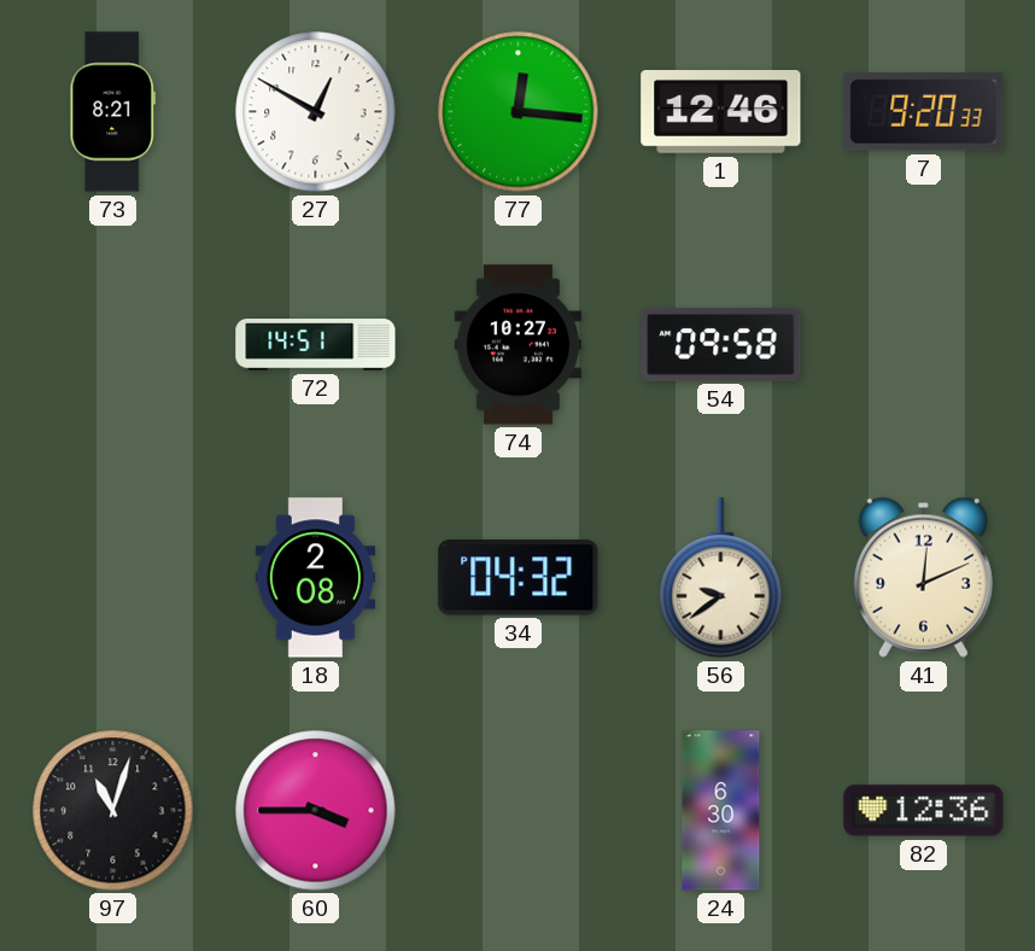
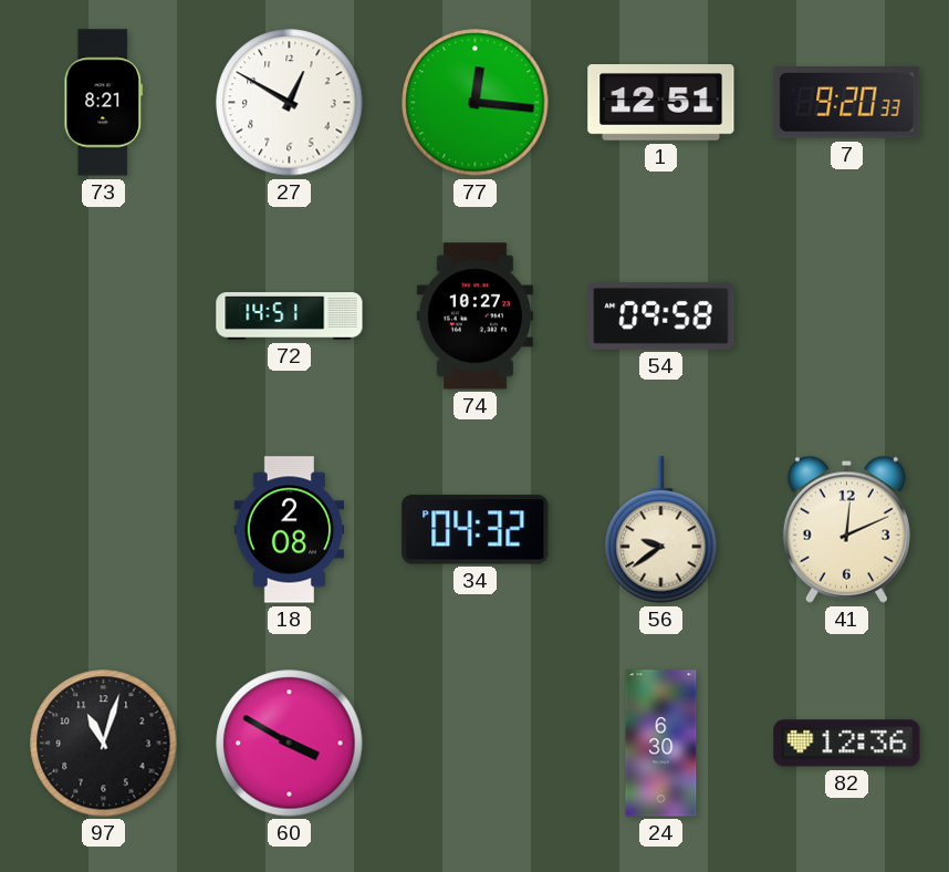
1: 12:46 -> 12:51
60: 3:45 -> 3:50
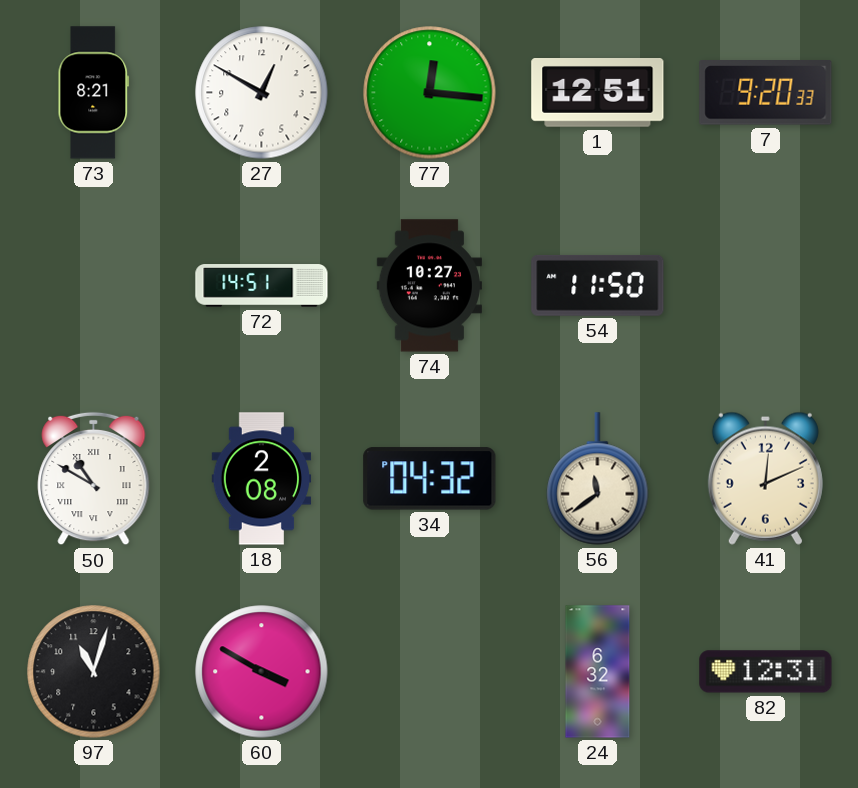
54: 09:58 -> 11:50
50: none -> 10:50
56: 9:39 -> 11:39
24: 6:30 -> 6:32
82: 12:36 -> 12:31
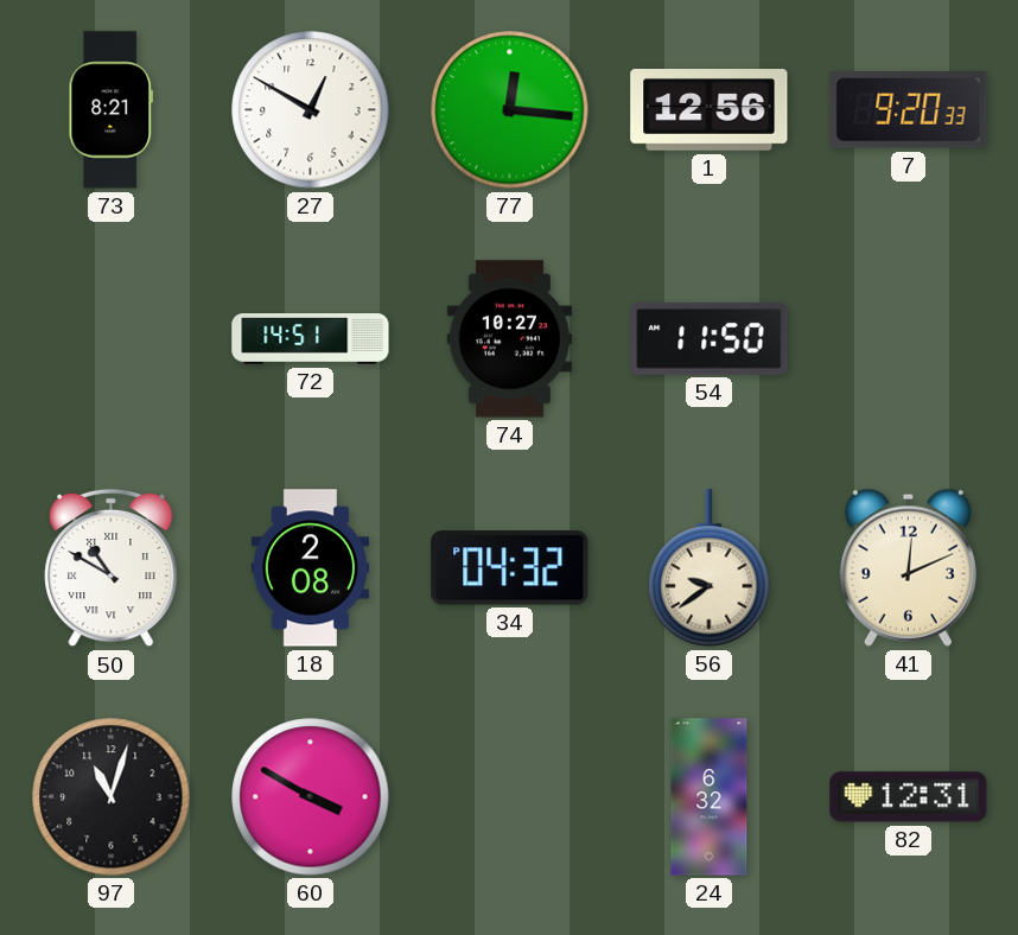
1: 12:51 -> 12:56
56: 11:39 -> 9:39
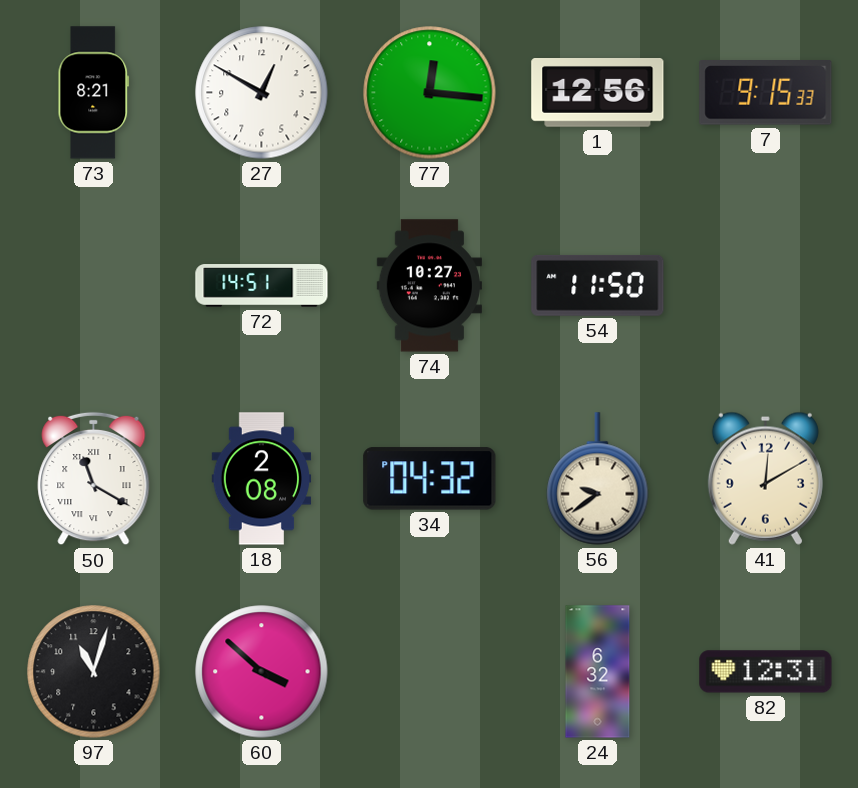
7: 9:20 -> 9:15
50: 10:50 -> 11:20
41: 12:11 -> 12:10
60: 3:50 -> 3:52
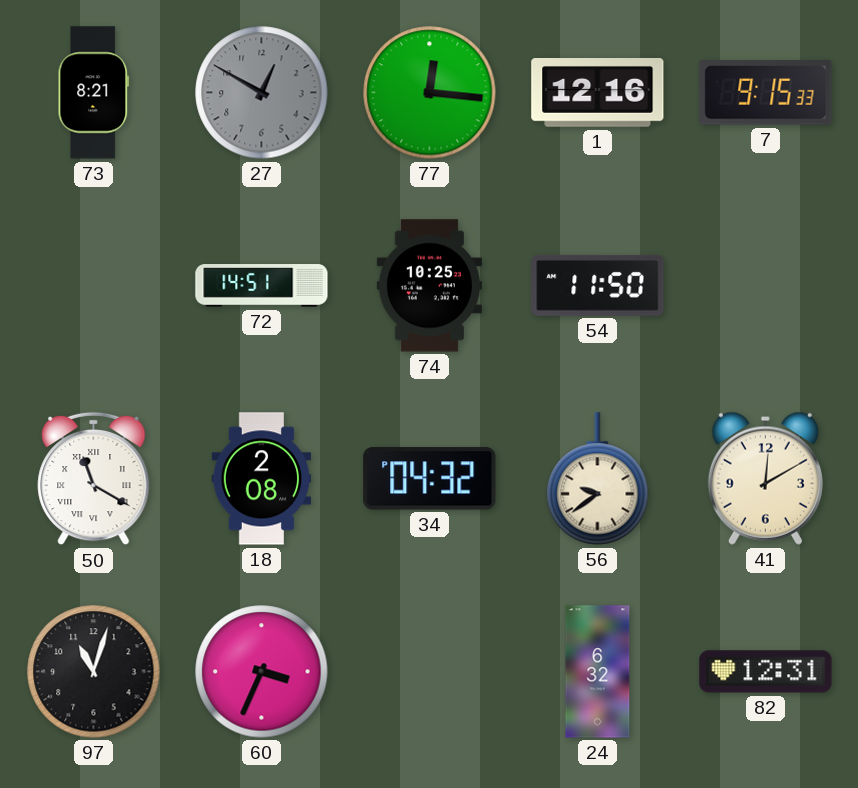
27 dial: white -> grey
1: 12:56 -> 12:16
74: 10:27 -> 10:25
60: 3:52 -> 3:34
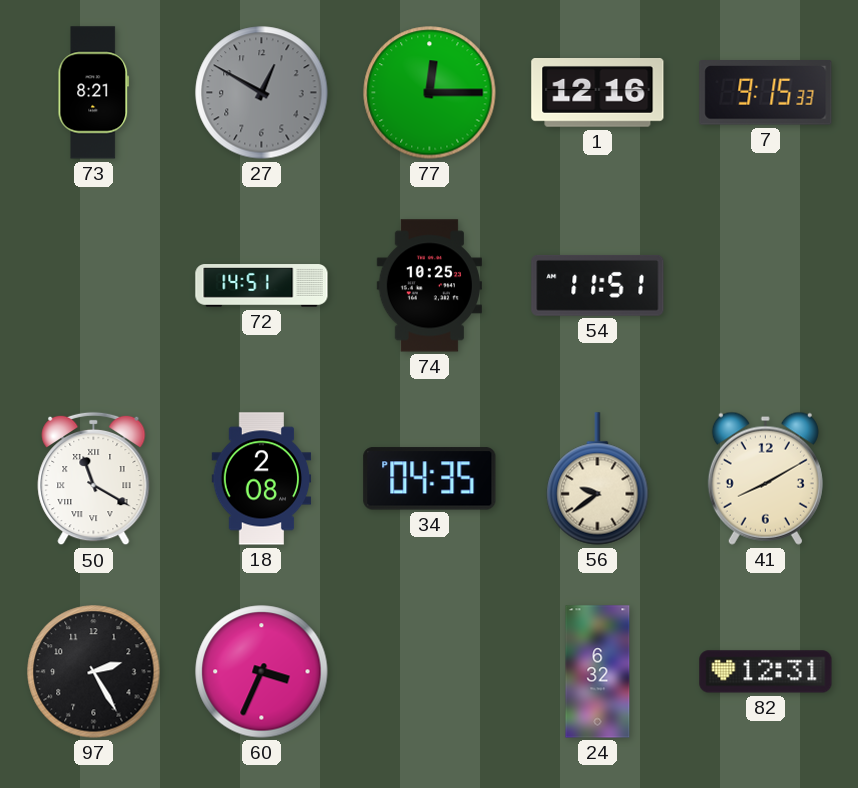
77: 12:16 -> 12:15
54: 11:50 -> 11:51
34: 04:32 -> 04:35
41: 12:10 -> 8:10
97: 11:03 -> 2:25
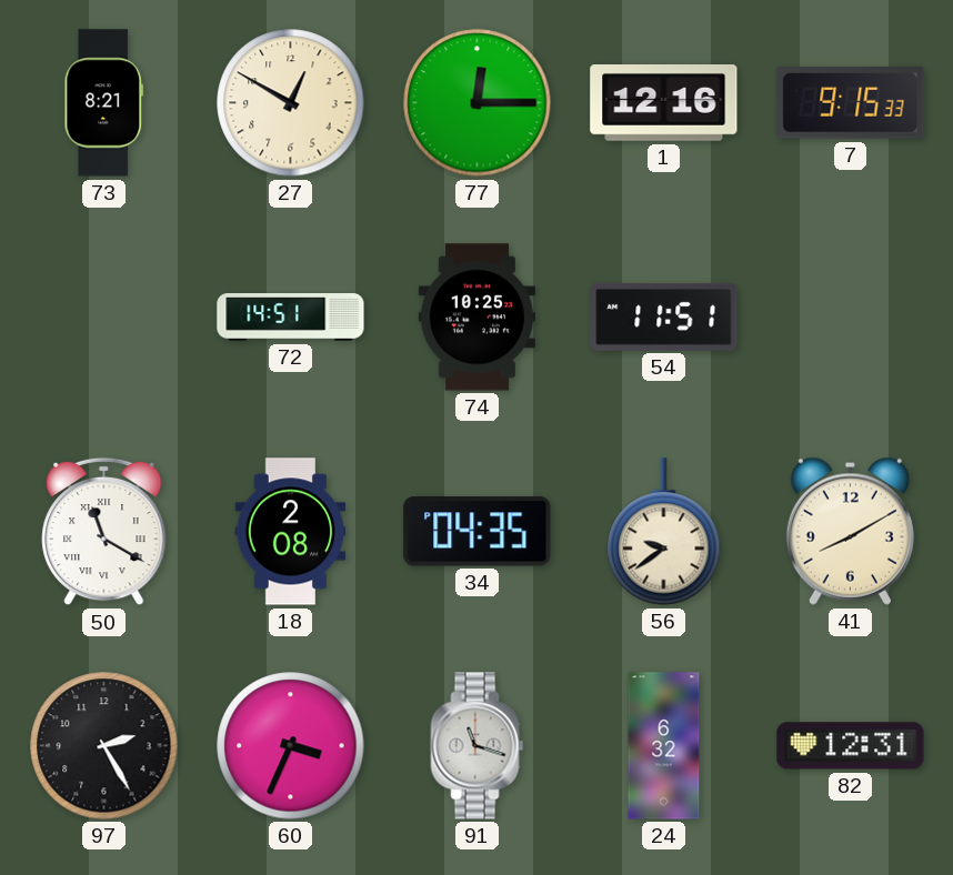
27 dial: grey -> cream
91: none -> 11:18
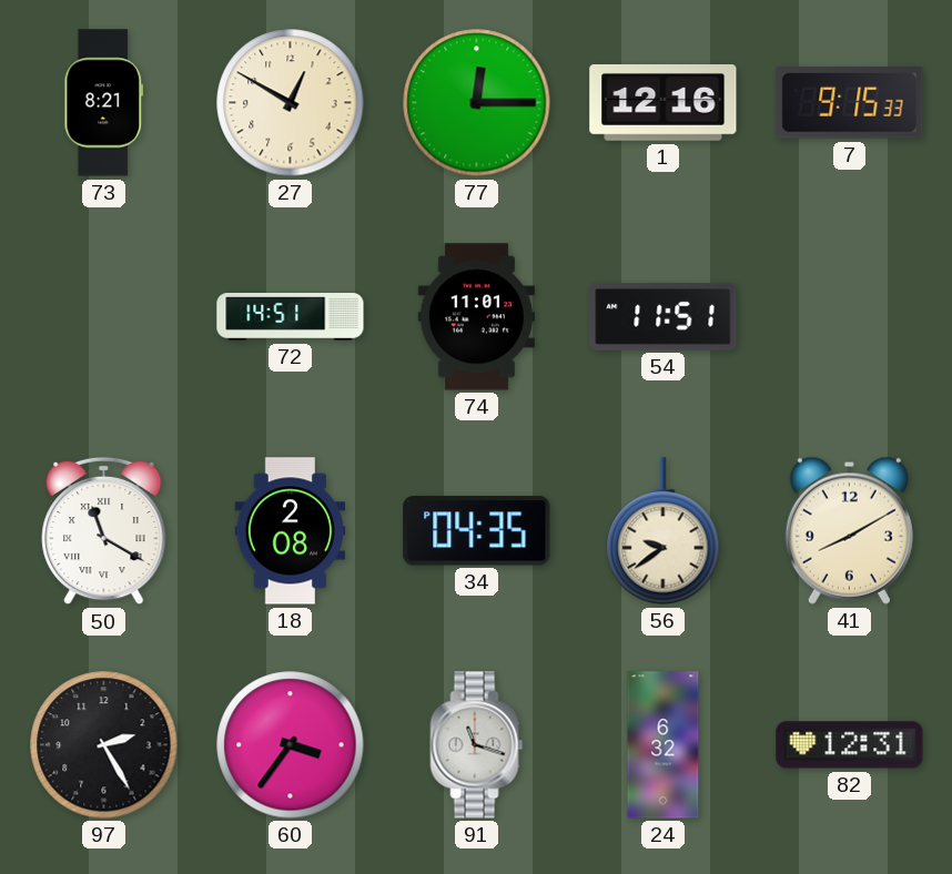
74: 10:25 -> 11:01
60: 3:34 -> 3:36
